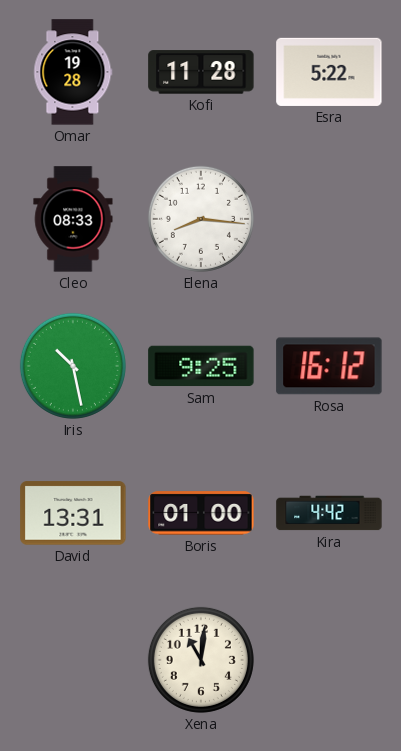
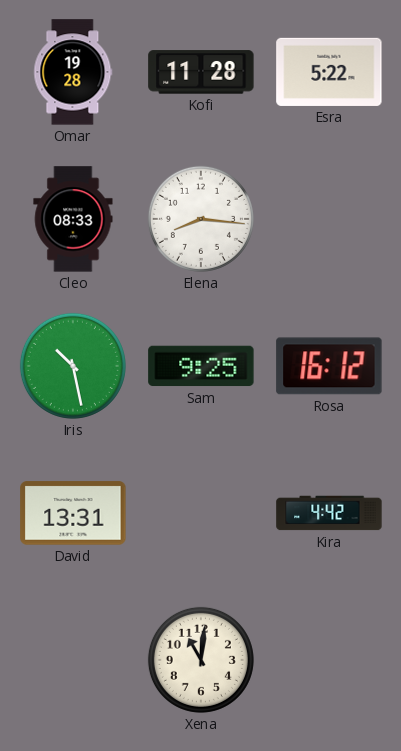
Boris: 01:00 -> none
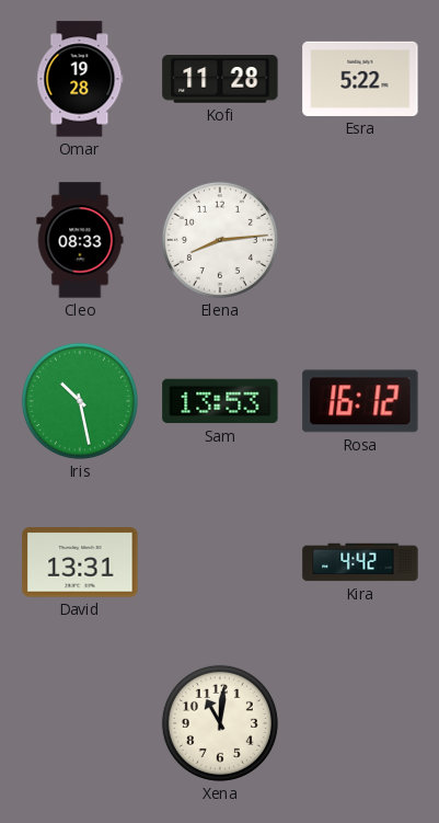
Elena: 8:16 -> 8:14
Sam: 9:25 -> 13:53
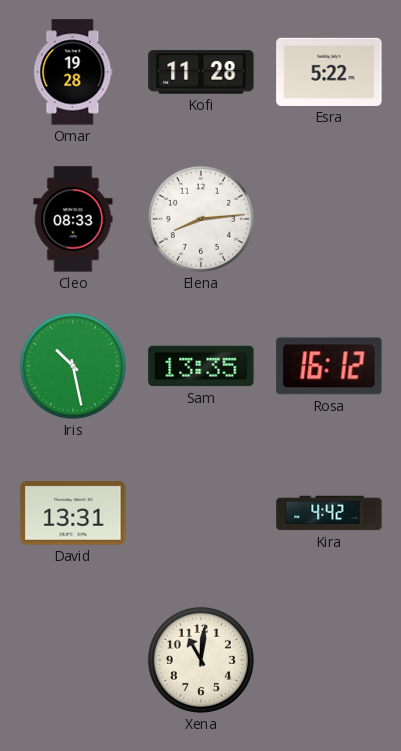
Sam: 13:53 -> 13:35
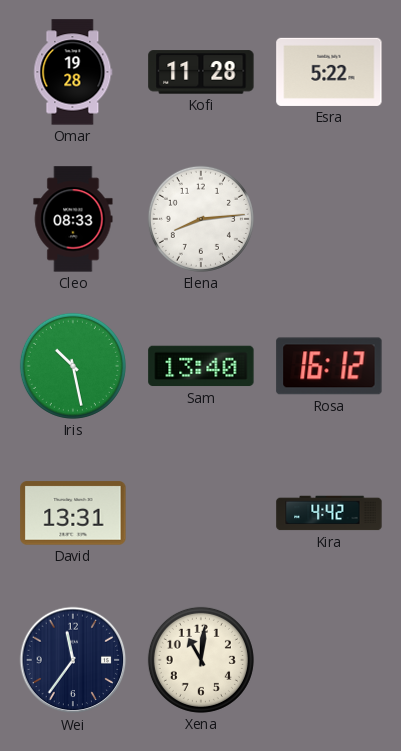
Sam: 13:35 -> 13:40
Wei: none -> 11:36
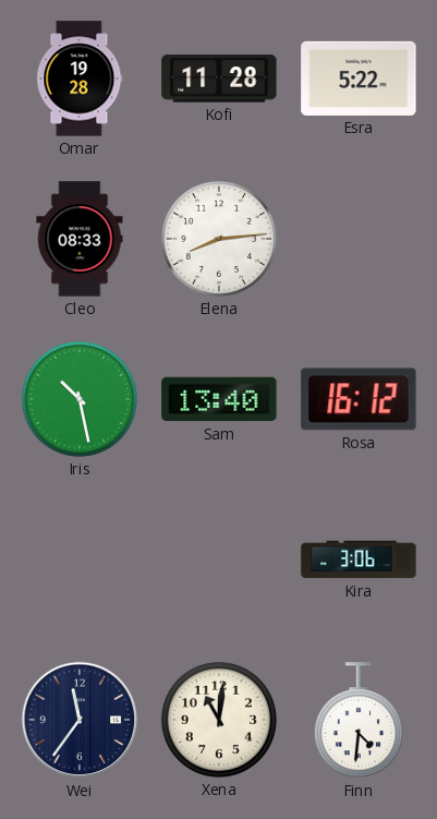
David: 13:31 -> none
Kira: 4:42 -> 3:06
Finn: none -> 4:31
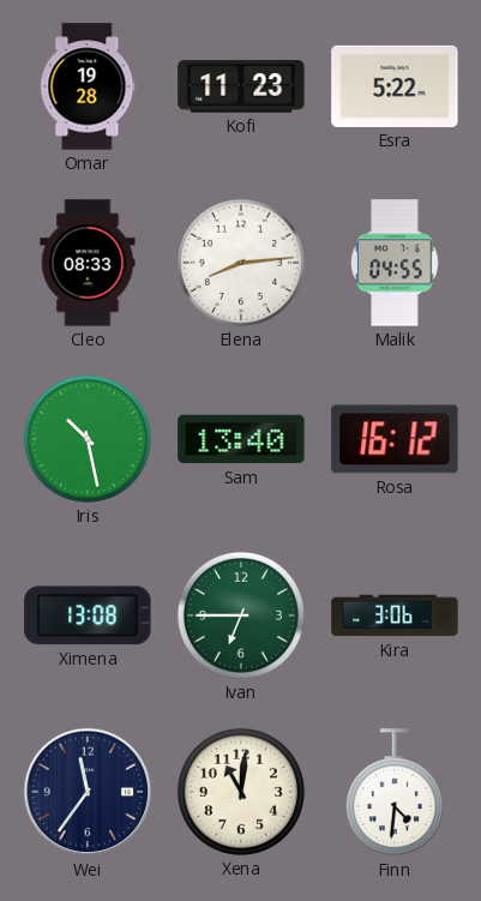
Kofi: 11:28 -> 11:23
Malik: none -> 04:55
Ximena: none -> 13:08
Ivan: none -> 6:45
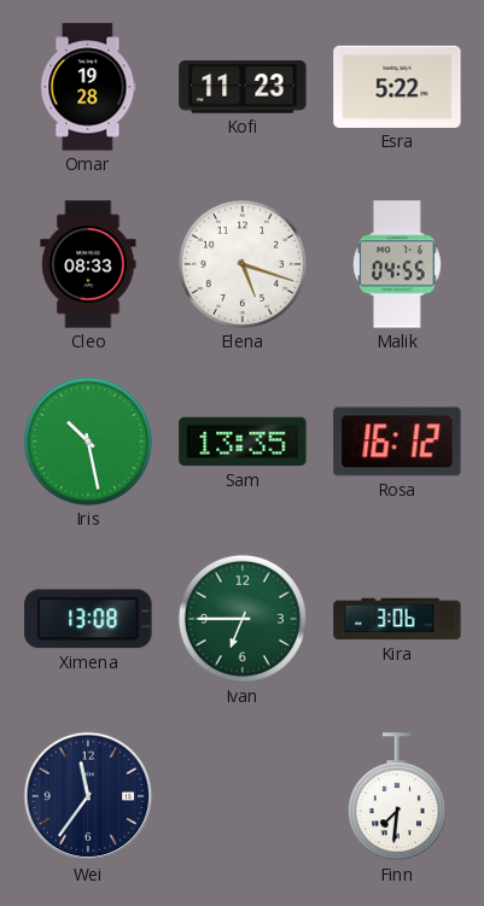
Elena: 8:14 -> 5:18
Sam: 13:40 -> 13:35
Xena: 11:01 -> none
Finn: 4:31 -> 7:31
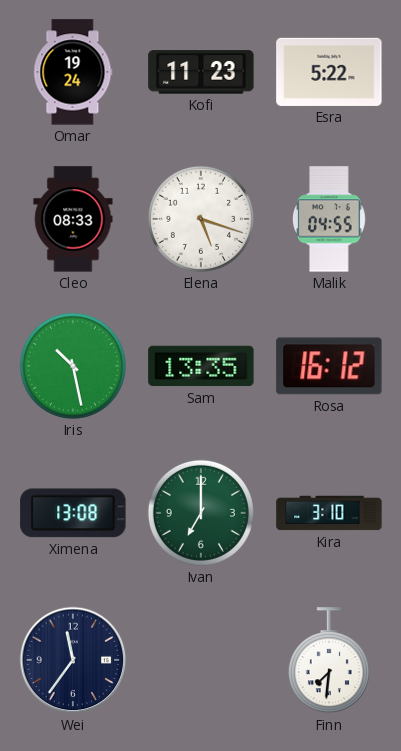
Omar: 19:28 -> 19:24
Ivan: 6:45 -> 7:00
Kira: 3:06 -> 3:10
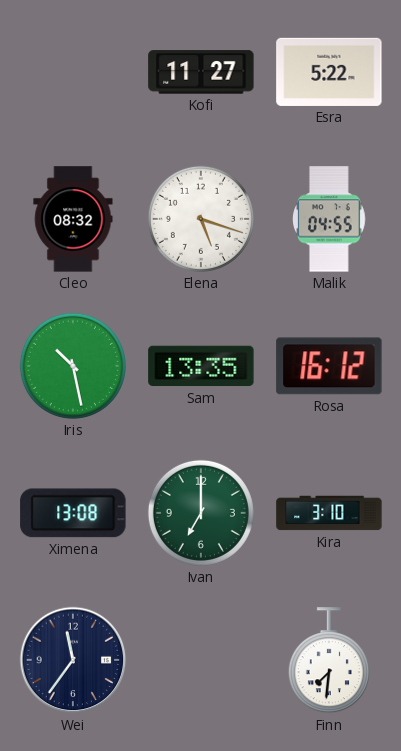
Omar: 19:24 -> none
Kofi: 11:23 -> 11:27
Cleo: 08:33 -> 08:32
